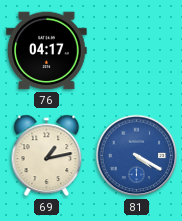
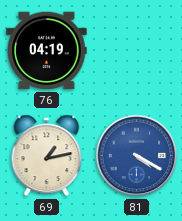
76: 04:17 -> 04:19
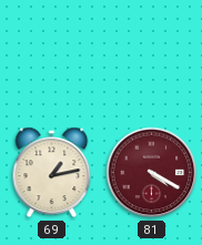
76: 04:19 -> none
81 dial: blue -> burgundy
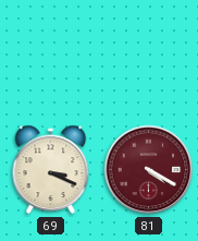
69: 1:13 -> 3:19
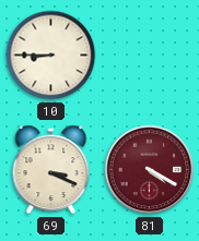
10: none -> 8:45
